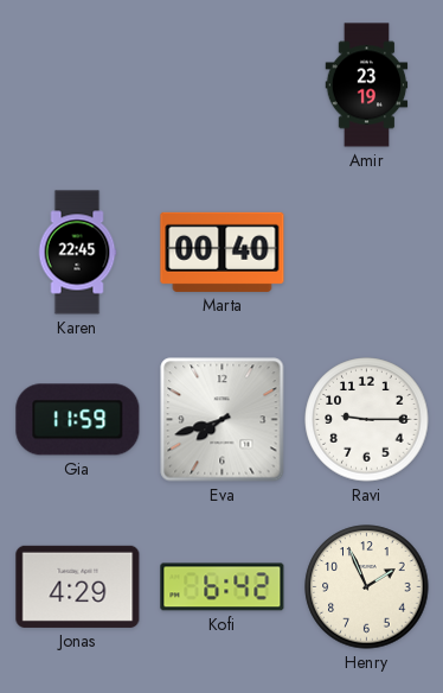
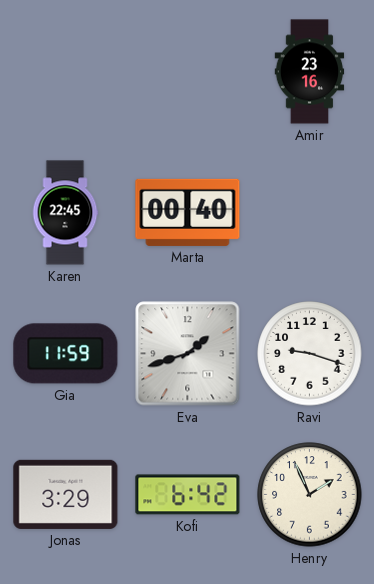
Amir: 23:19 -> 23:16
Eva: 7:42 -> 1:42
Ravi: 9:15 -> 9:18
Jonas: 4:29 -> 3:29
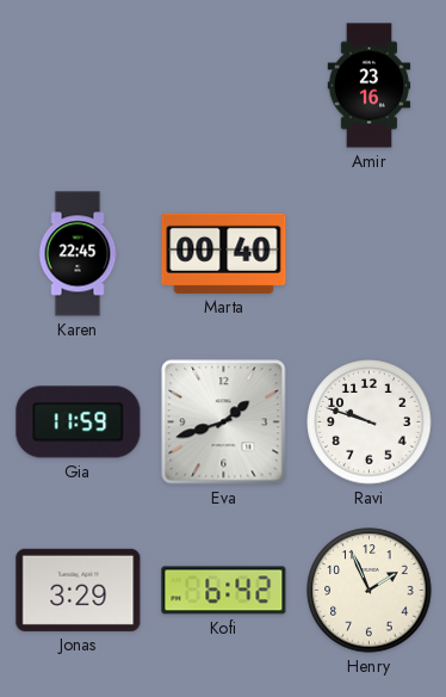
Ravi: 9:18 -> 9:48
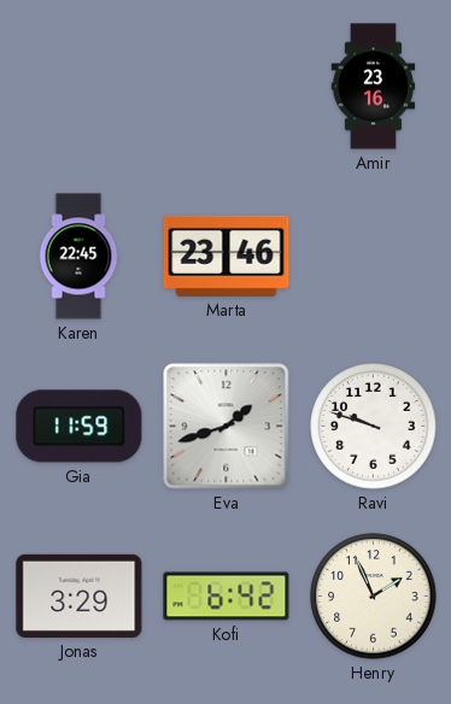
Marta: 00:40 -> 23:46
